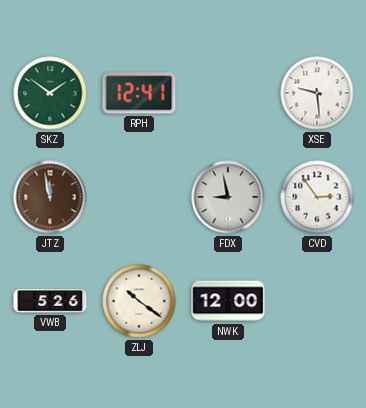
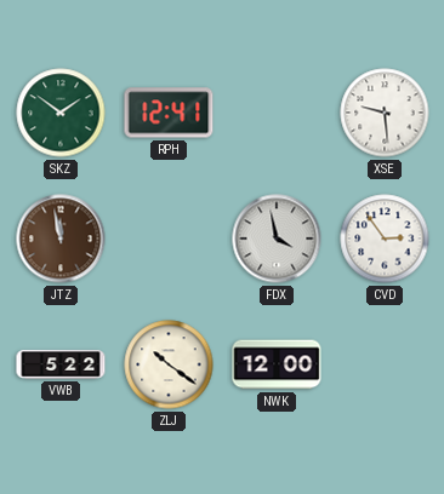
FDX: 8:58 -> 3:58
VWB: 5:26 -> 5:22
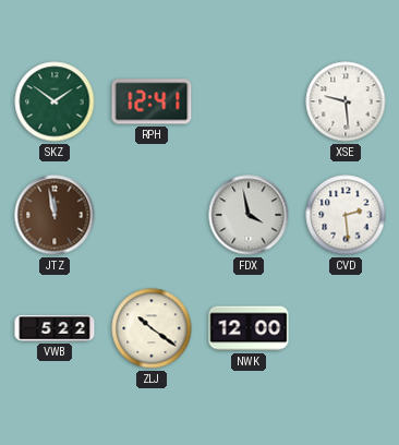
CVD: 2:54 -> 2:29
